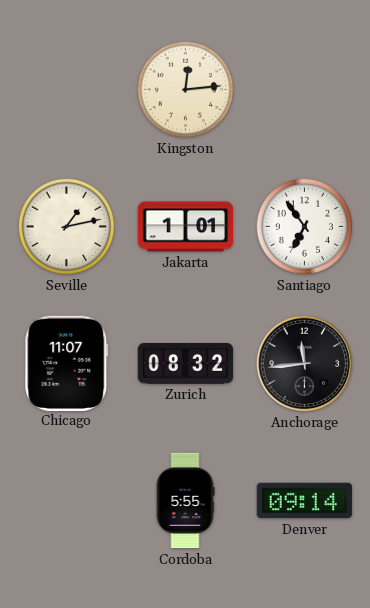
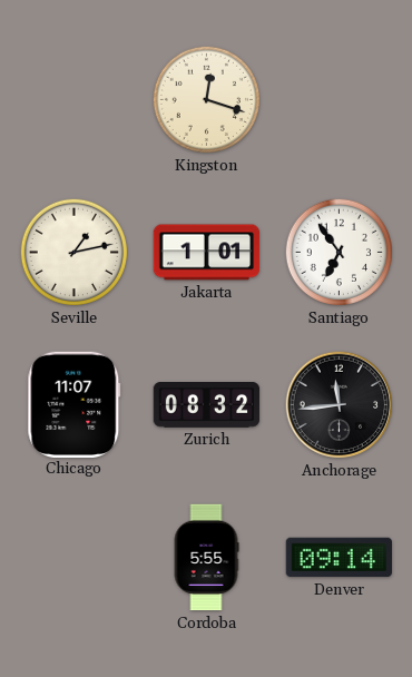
Kingston: 12:14 -> 12:18
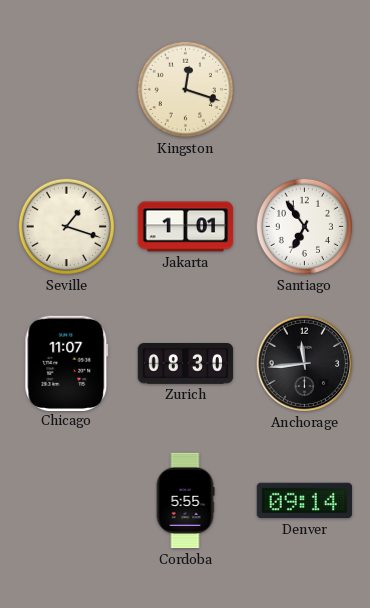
Seville: 1:13 -> 1:18
Zurich: 08:32 -> 08:30
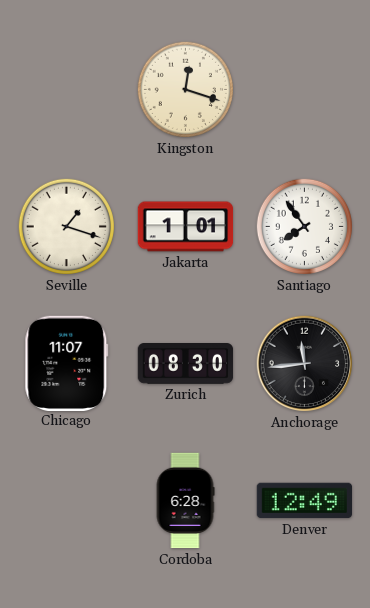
Santiago: 6:54 -> 7:54
Cordoba: 5:55 -> 6:28
Denver: 09:14 -> 12:49
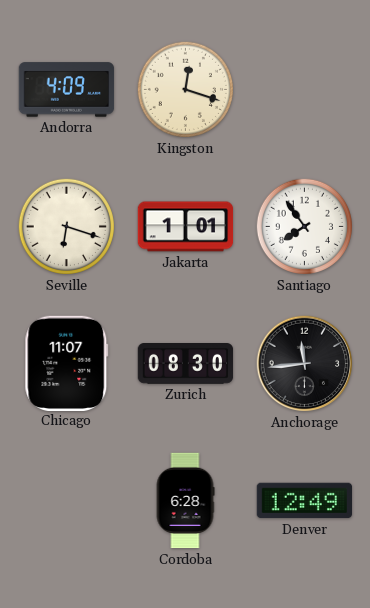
Andorra: none -> 4:09
Seville: 1:18 -> 6:18
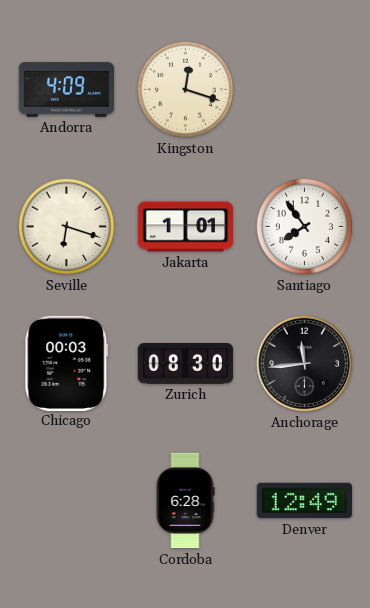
Chicago: 11:07 -> 00:03
